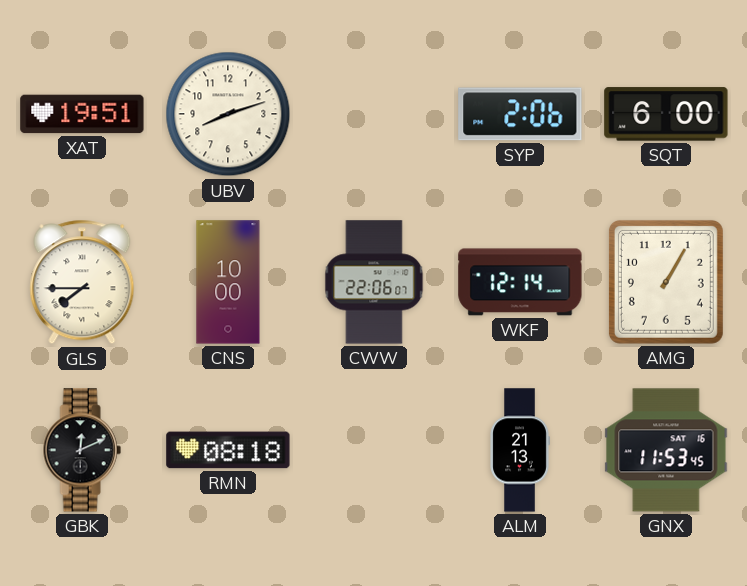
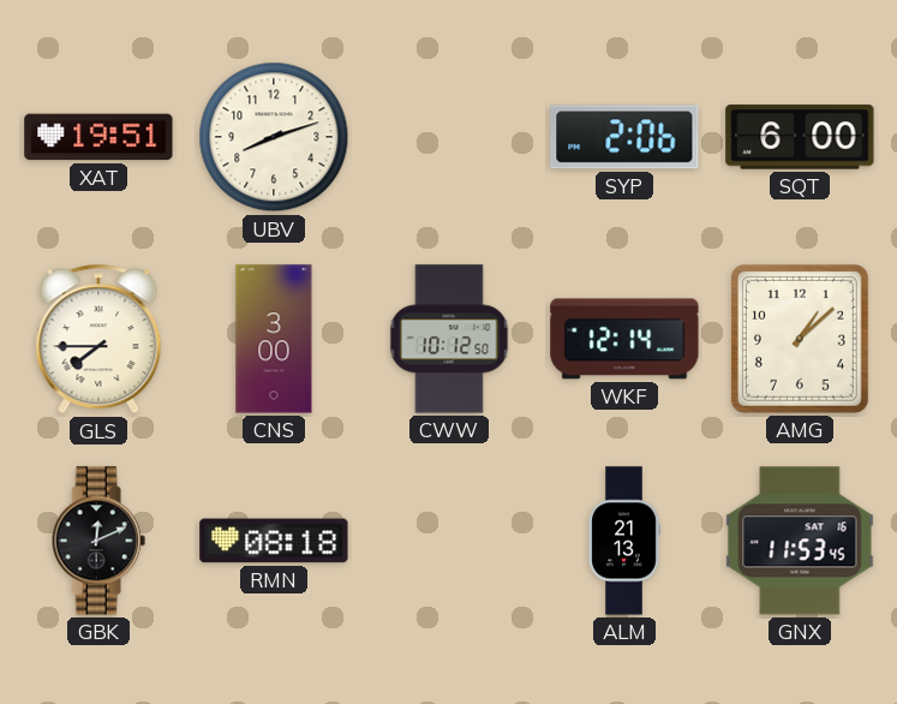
CNS: 10:00 -> 3:00
CWW: 22:06 -> 10:12
AMG: 1:05 -> 1:08
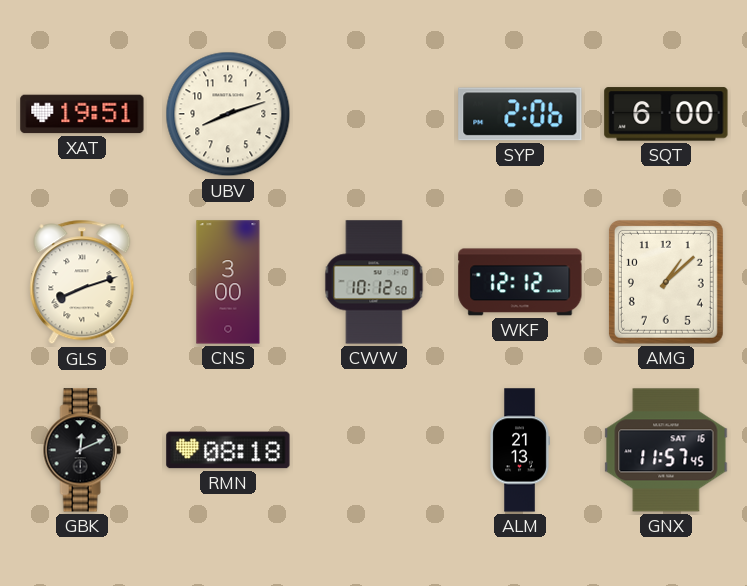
GLS: 7:45 -> 8:12
WKF: 12:14 -> 12:12
GNX: 11:53 -> 11:57
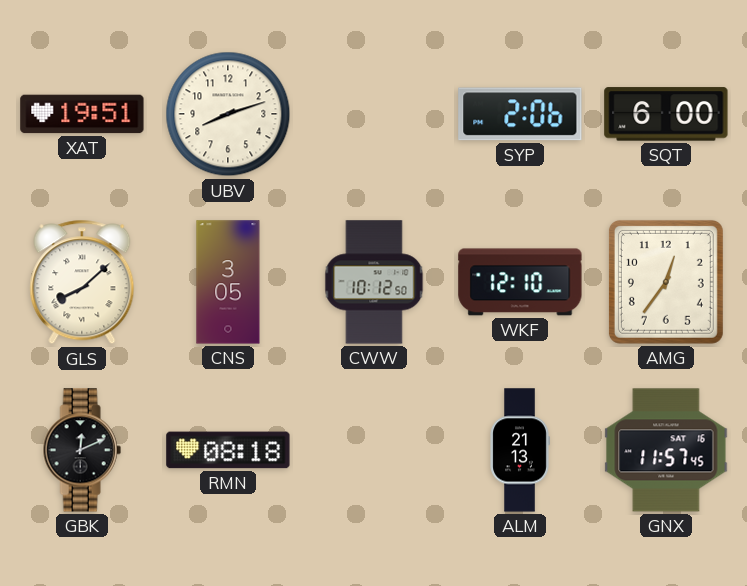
GLS: 8:12 -> 8:08
CNS: 3:00 -> 3:05
WKF: 12:12 -> 12:10
AMG: 1:08 -> 12:36
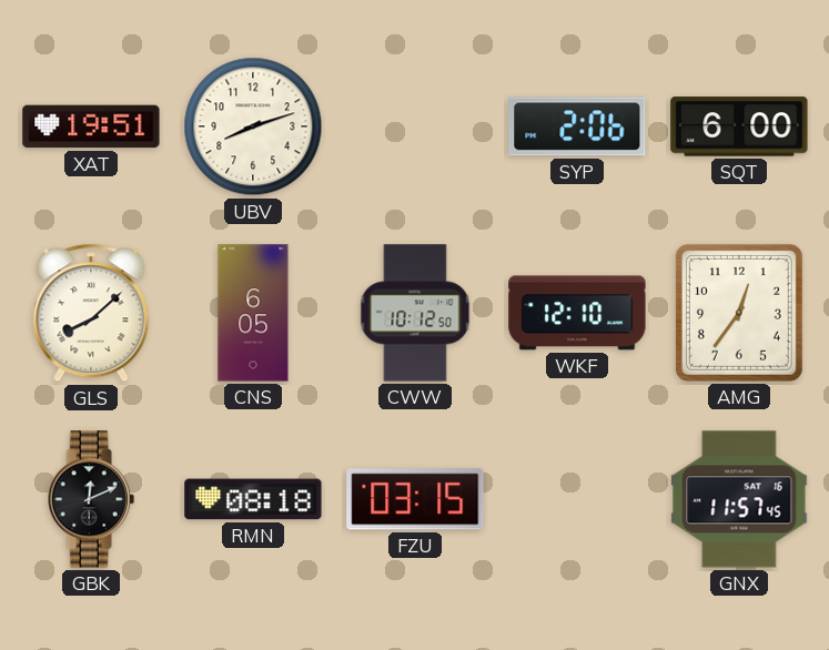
CNS: 3:05 -> 6:05
FZU: none -> 03:15
ALM: 21:13 -> none
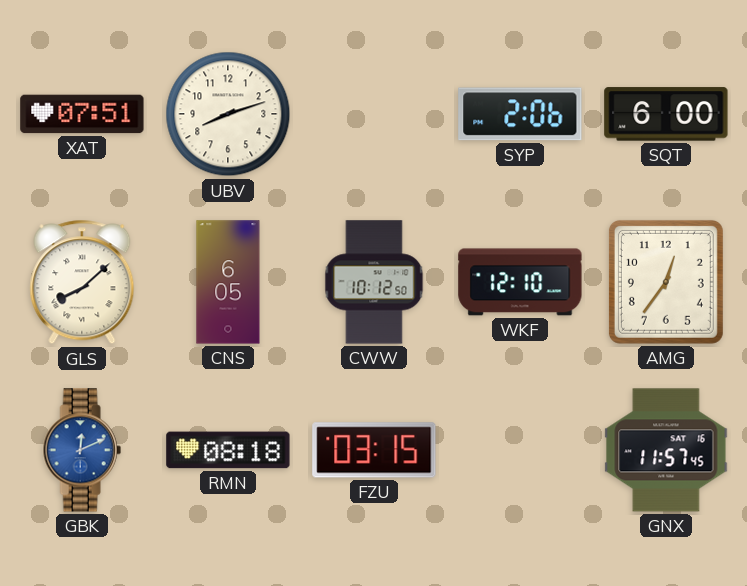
XAT: 19:51 -> 07:51
GBK dial: black -> blue
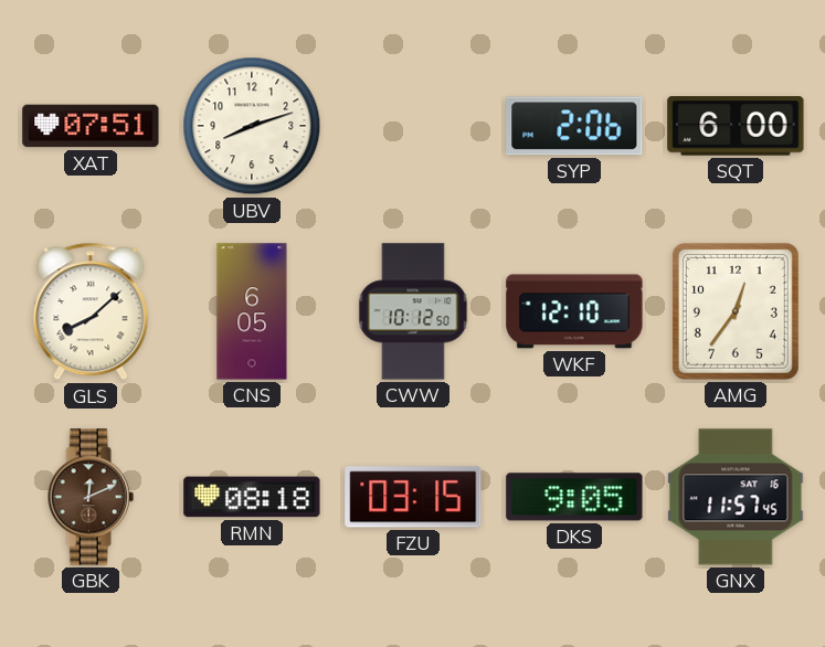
GBK dial: blue -> brown
DKS: none -> 9:05
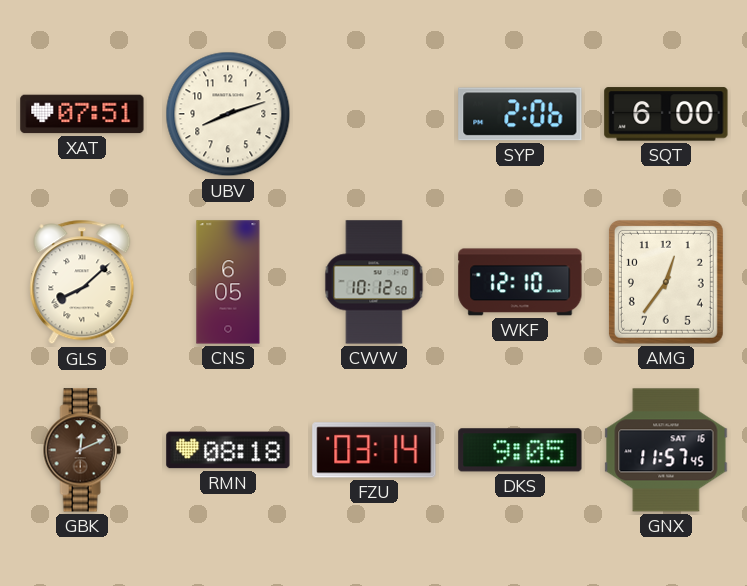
FZU: 03:15 -> 03:14
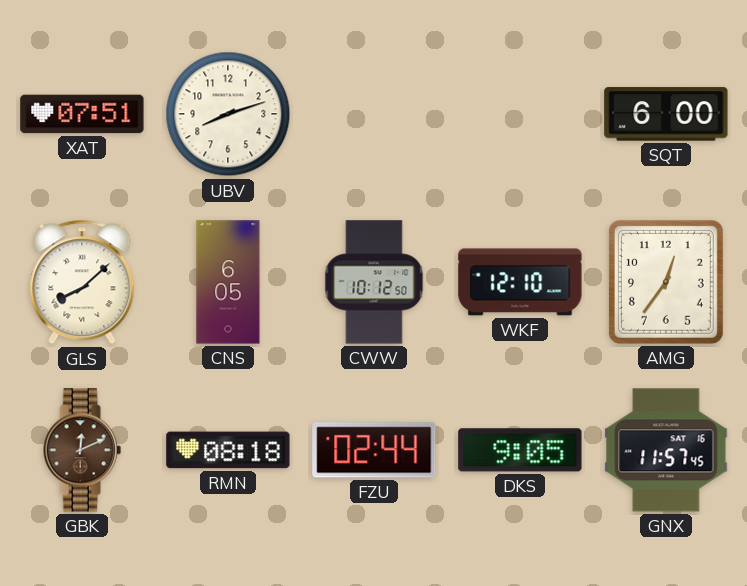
SYP: 2:06 -> none
FZU: 03:14 -> 02:44
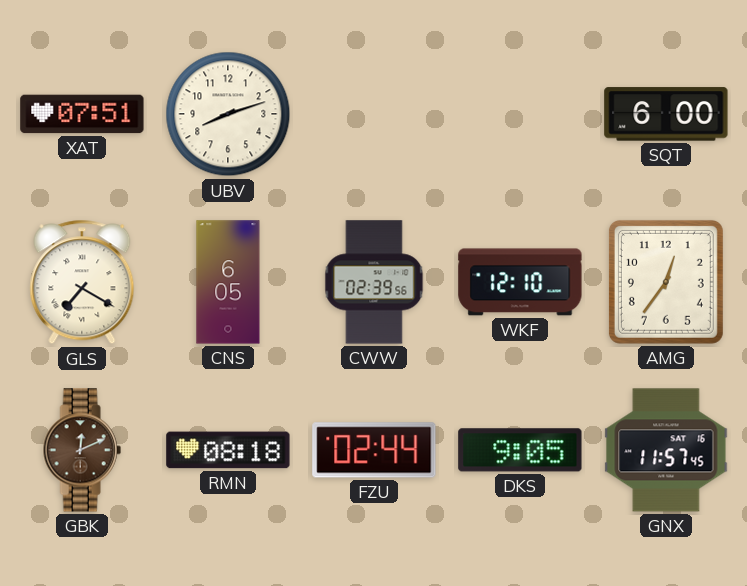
GLS: 8:08 -> 7:20
CWW: 10:12 -> 02:39
